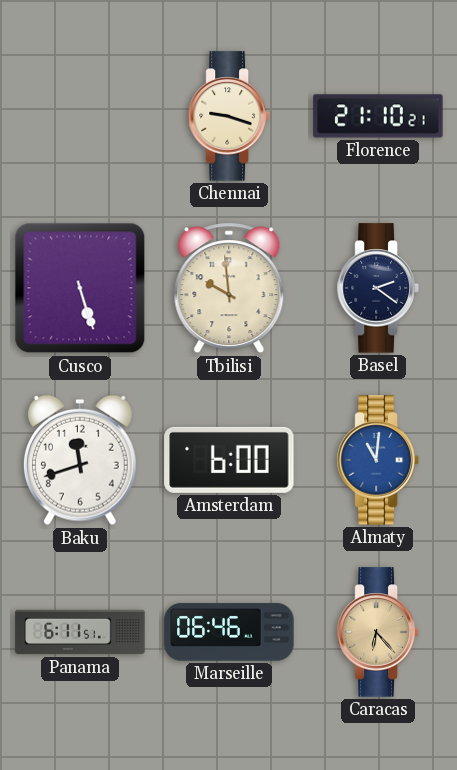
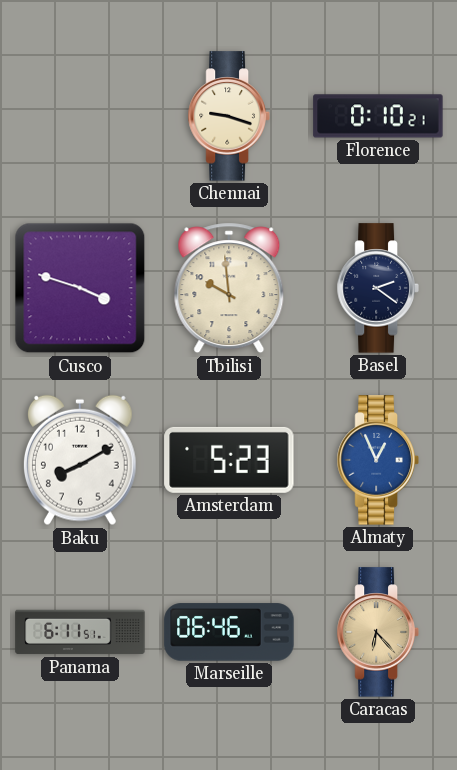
Florence: 21:10 -> 0:10
Cusco: 5:27 -> 3:48
Baku: 11:42 -> 8:10
Amsterdam: 6:00 -> 5:23
Almaty: 11:01 -> 12:56
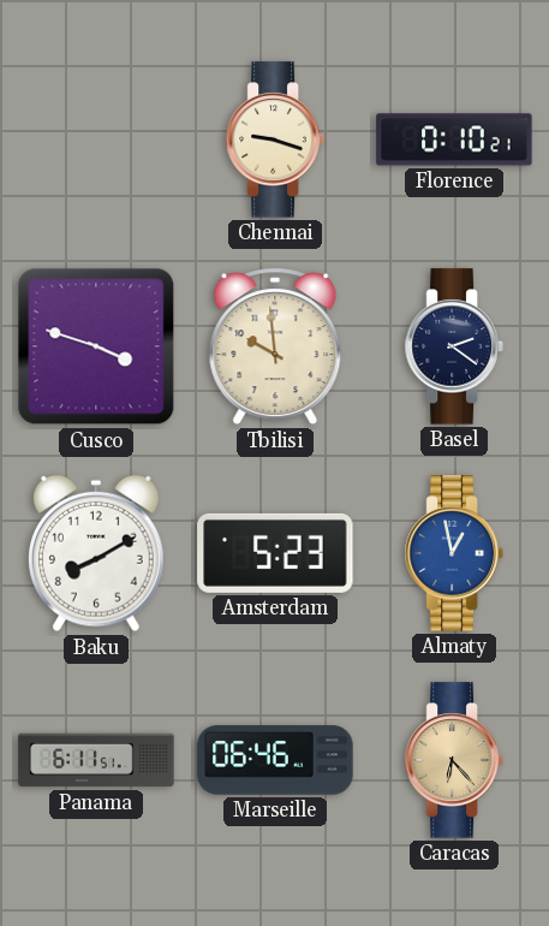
Almaty: 12:56 -> 12:58
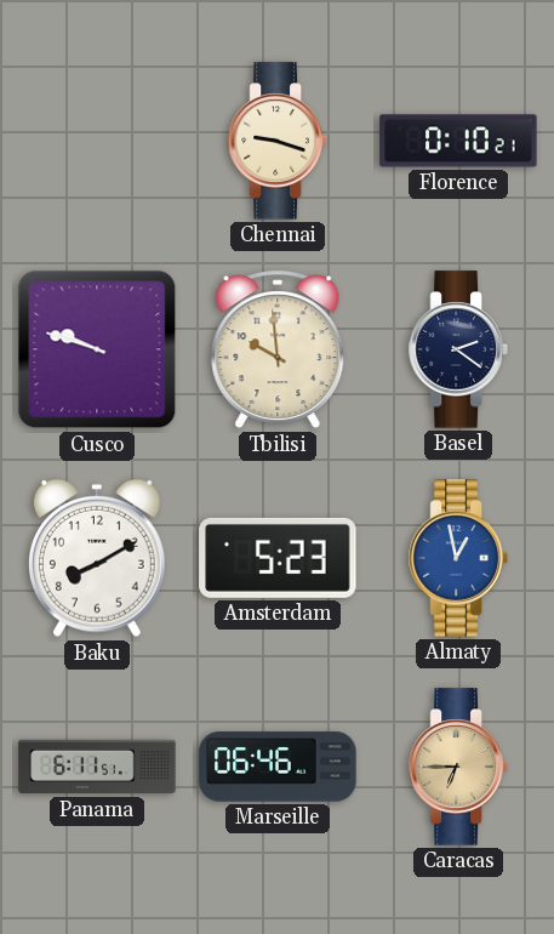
Cusco: 3:48 -> 9:48
Caracas: 6:23 -> 6:45
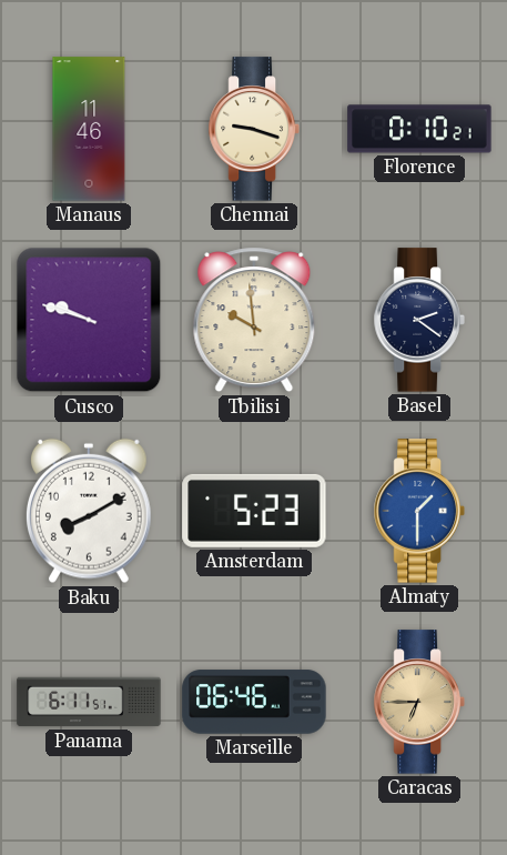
Manaus: none -> 11:46
Almaty: 12:58 -> 1:30
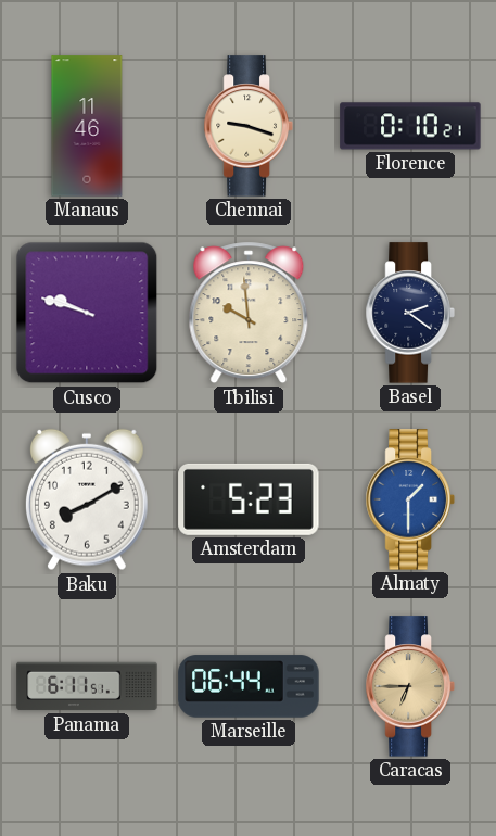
Marseille: 06:46 -> 06:44
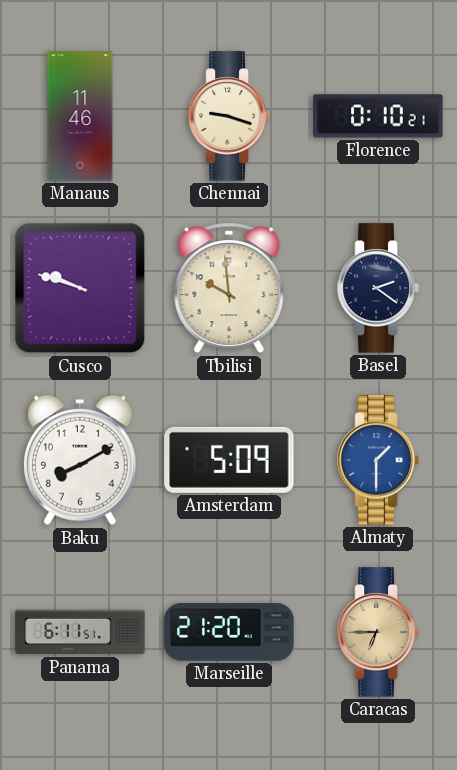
Amsterdam: 5:23 -> 5:09
Marseille: 06:44 -> 21:20
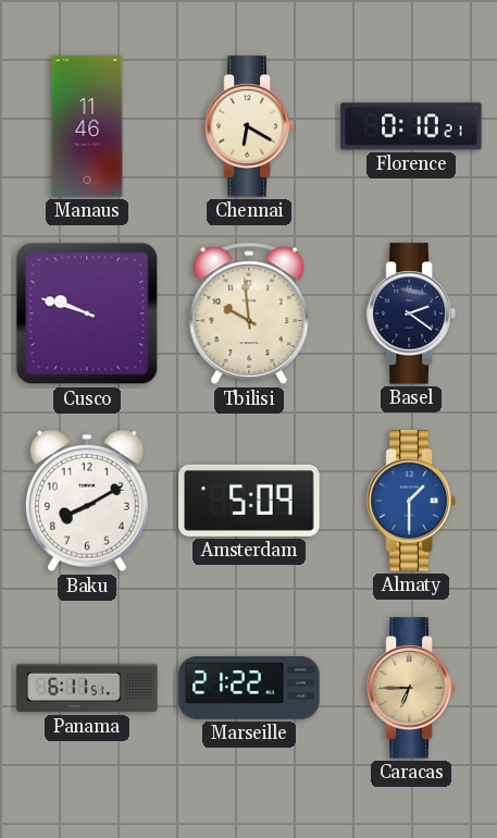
Chennai: 9:18 -> 6:20
Marseille: 21:20 -> 21:22
